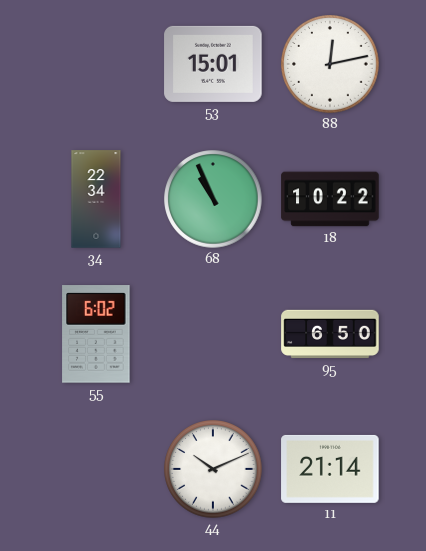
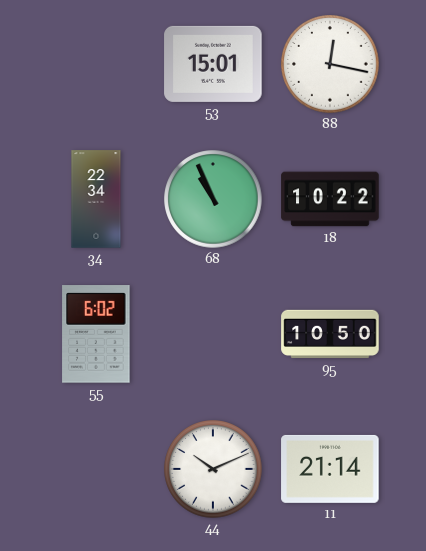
88: 12:13 -> 12:17
95: 6:50 -> 10:50
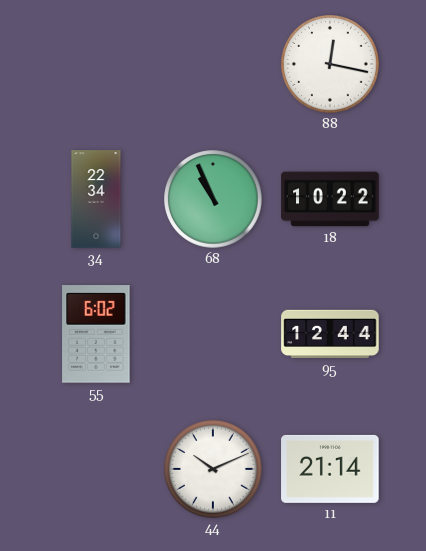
53: 15:01 -> none
95: 10:50 -> 12:44
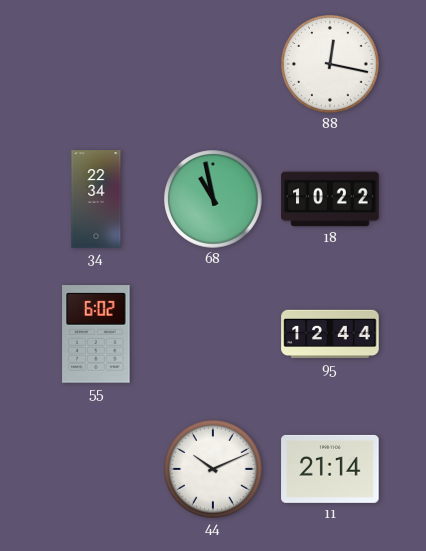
68: 10:56 -> 10:58
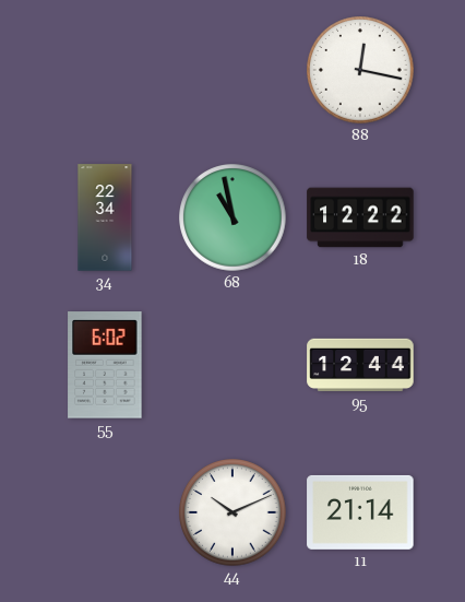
18: 10:22 -> 12:22
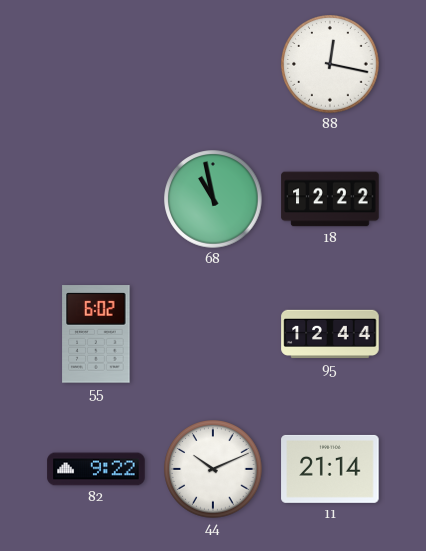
34: 22:34 -> none
82: none -> 9:22
